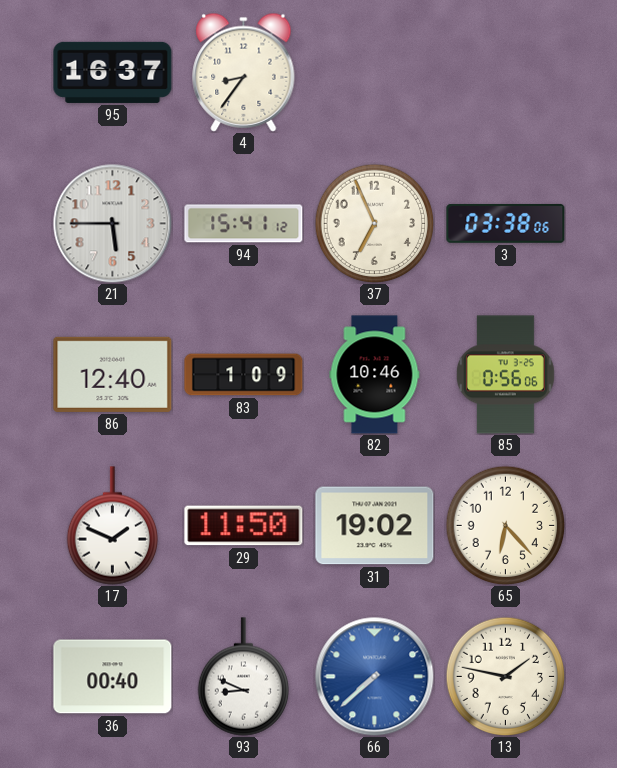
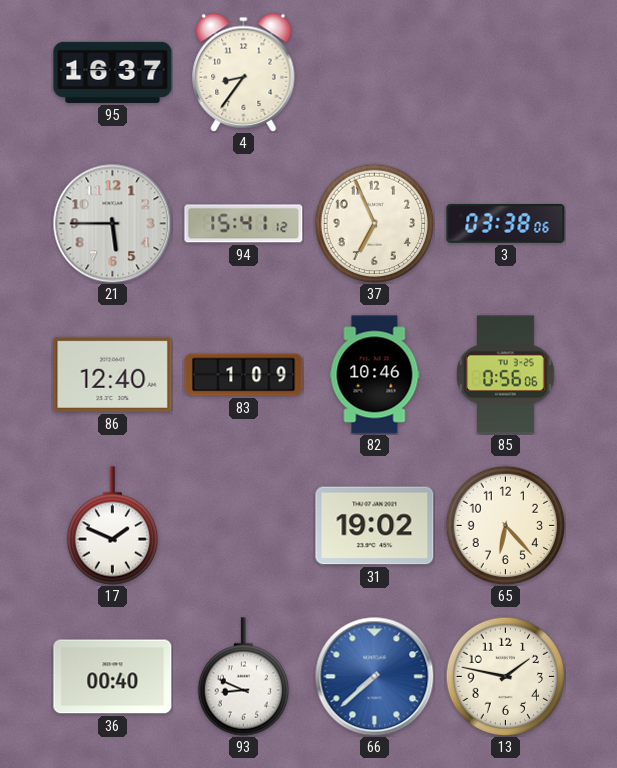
29: 11:50 -> none
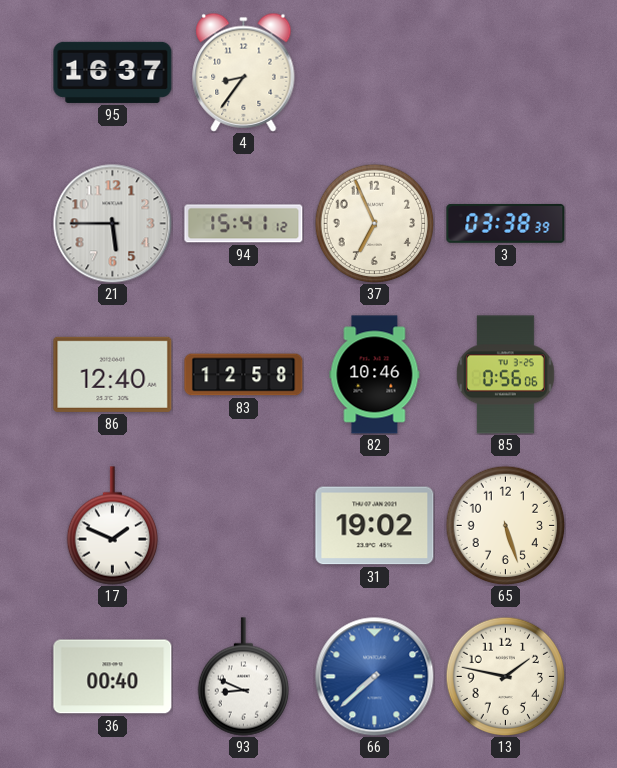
3: 03:38:06 -> 03:38:39
83: 1:09 -> 12:58
65: 6:23 -> 5:27
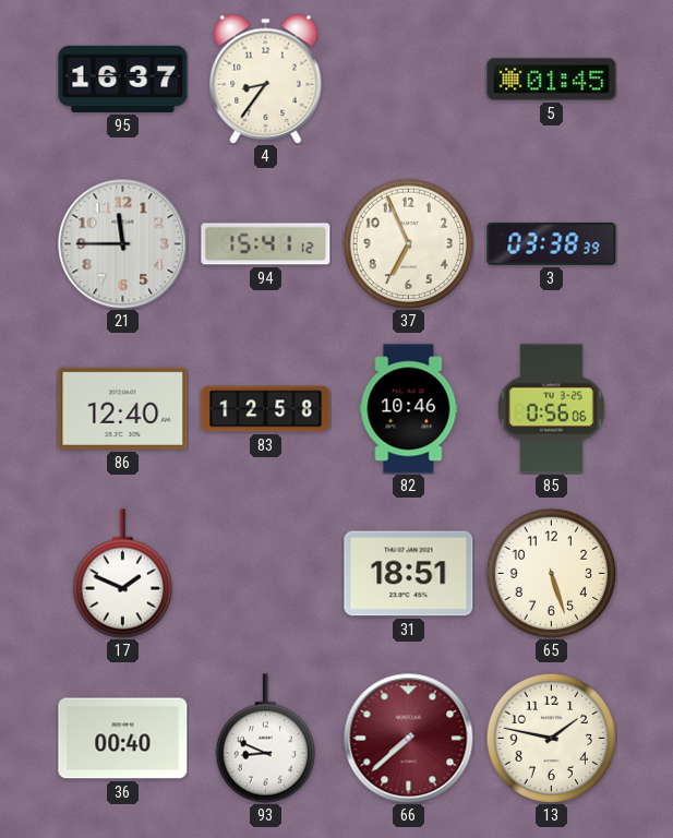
5: none -> 01:45
21: 5:45 -> 11:45
31: 19:02 -> 18:51
66 dial: blue -> burgundy
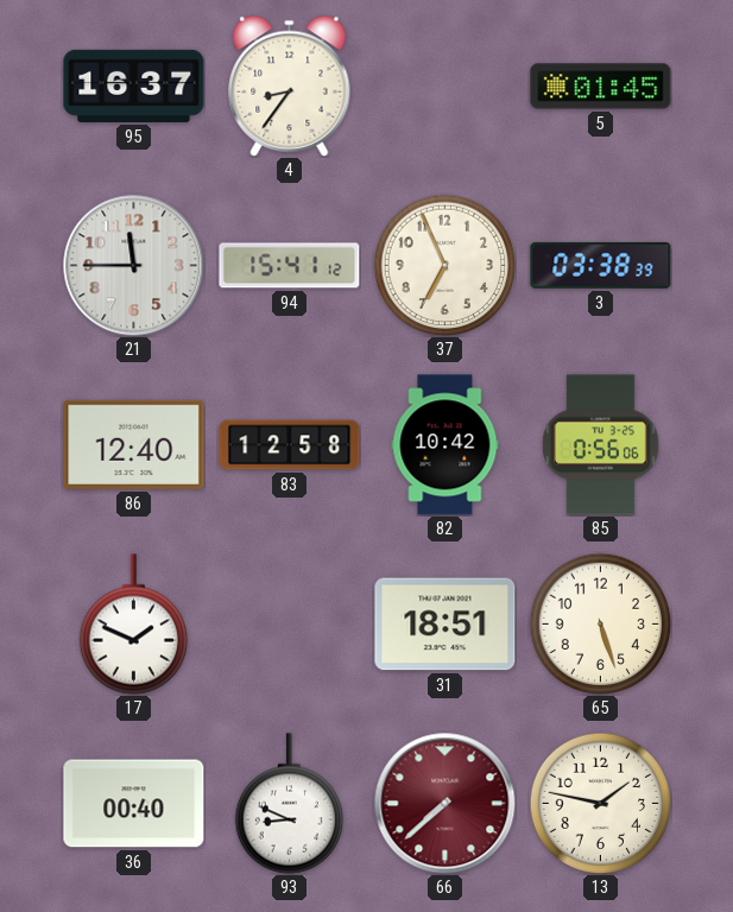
82: 10:46 -> 10:42
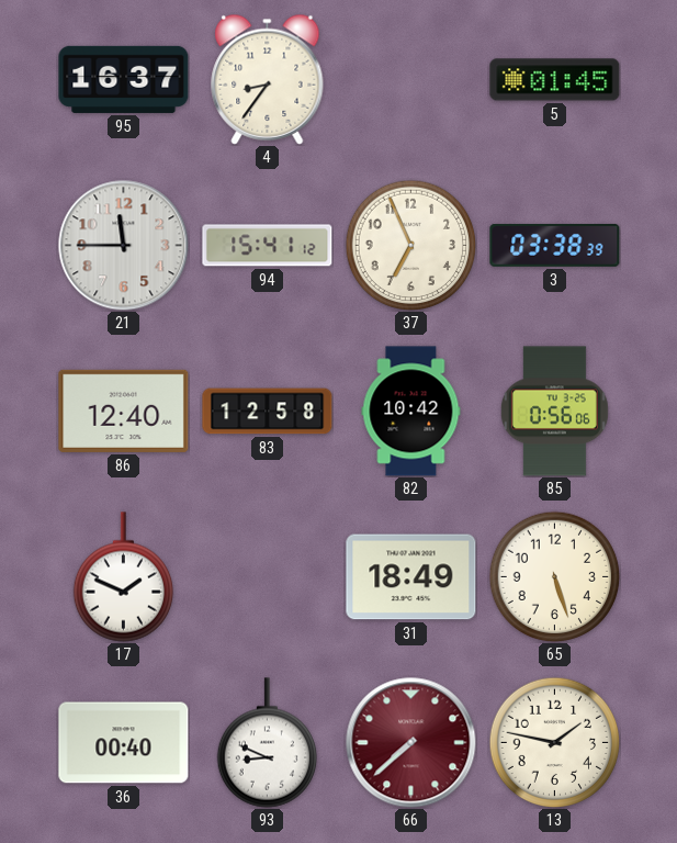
31: 18:51 -> 18:49
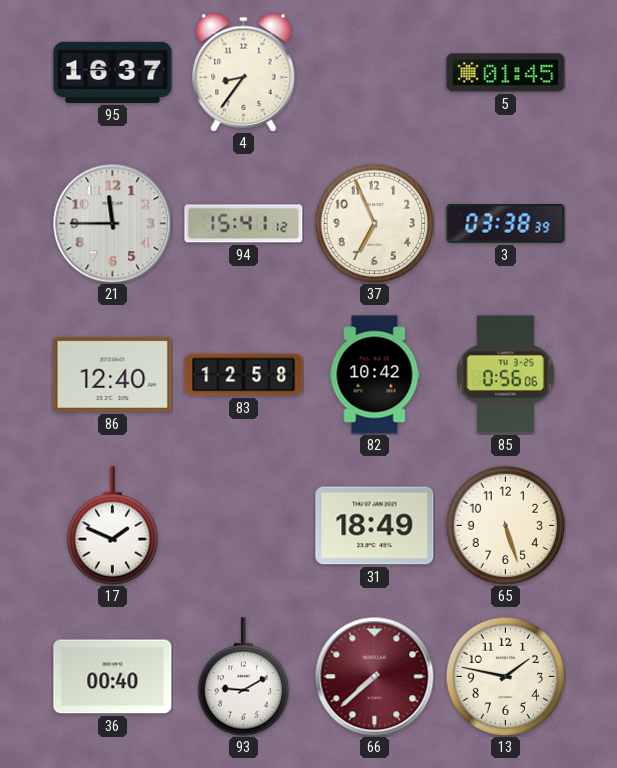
93: 8:49 -> 9:10
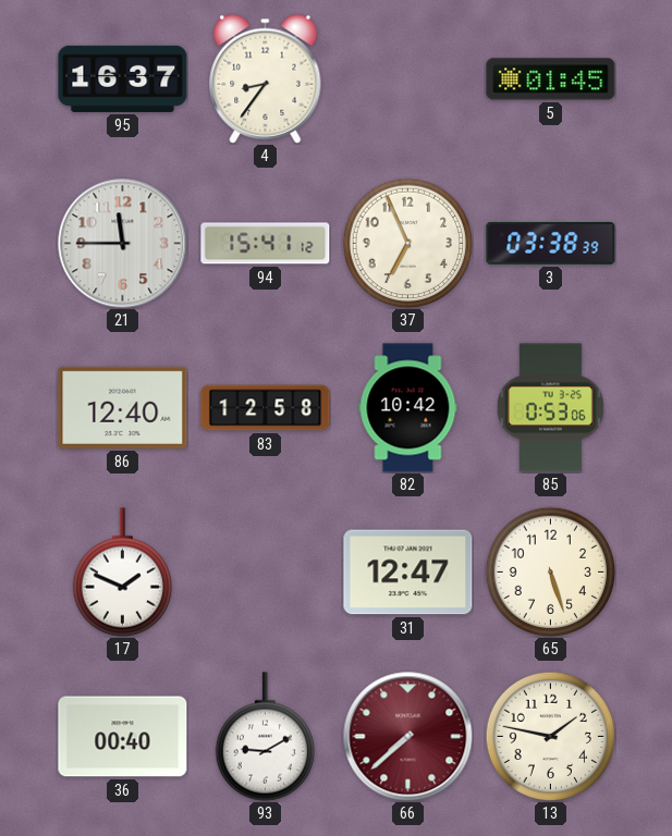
85: 0:56 -> 0:53
31: 18:49 -> 12:47
